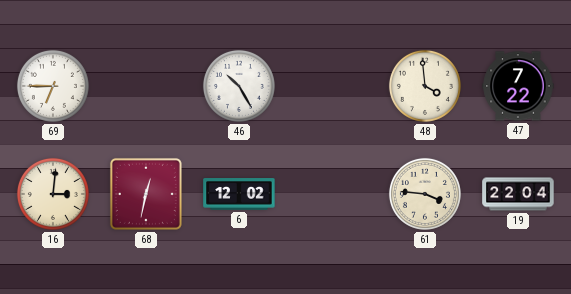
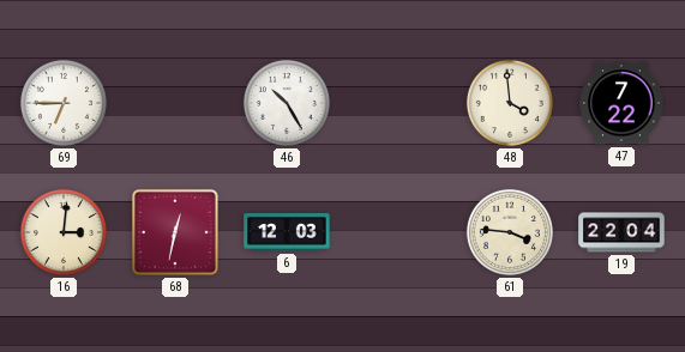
6: 12:02 -> 12:03
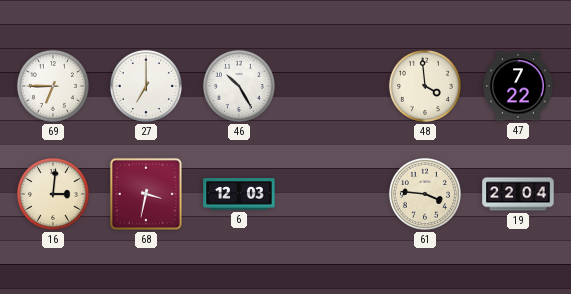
27: none -> 7:00
68: 12:32 -> 3:32
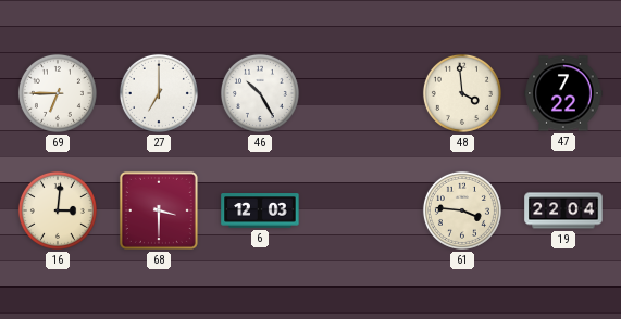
68: 3:32 -> 3:30
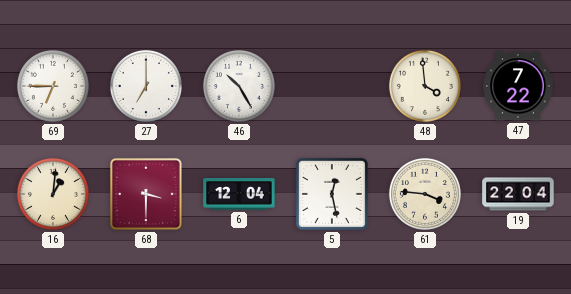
16: 3:01 -> 1:01
6: 12:03 -> 12:04
5: none -> 12:28
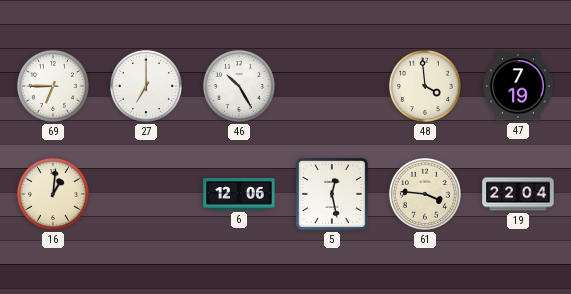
47: 7:22 -> 7:19
68: 3:30 -> none
6: 12:04 -> 12:06
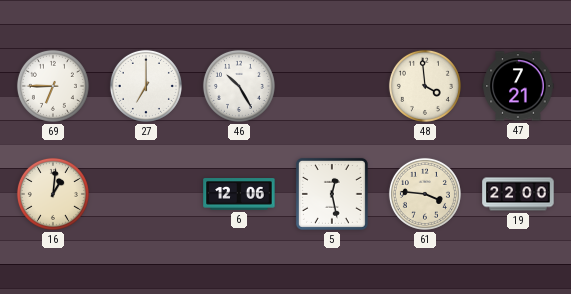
47: 7:19 -> 7:21
19: 22:04 -> 22:00
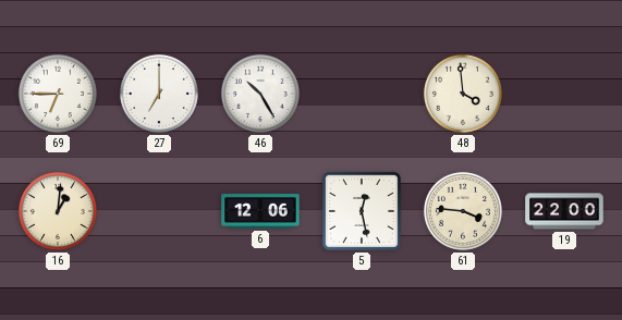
47: 7:21 -> none
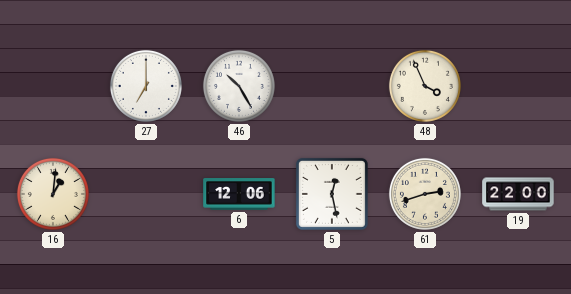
69: 6:45 -> none
48: 3:59 -> 3:56
61: 3:46 -> 2:42
